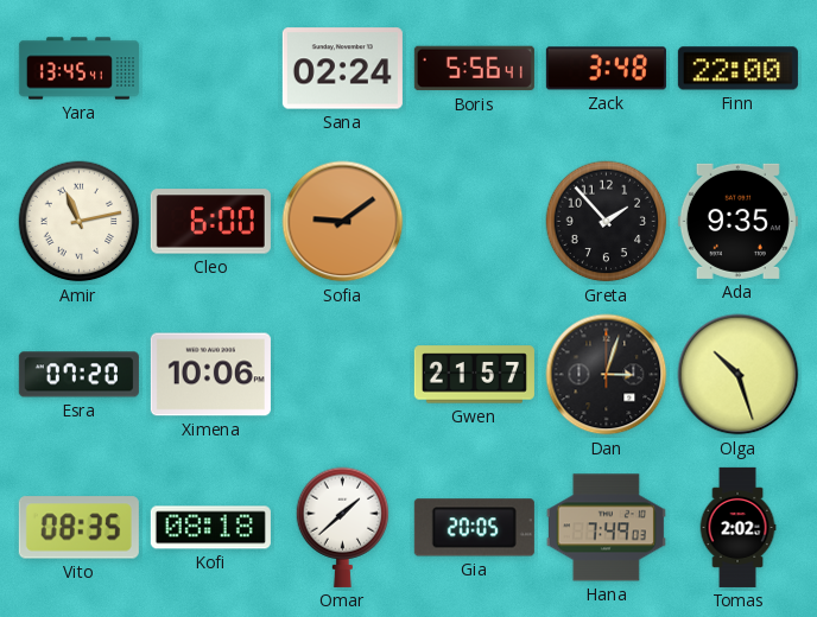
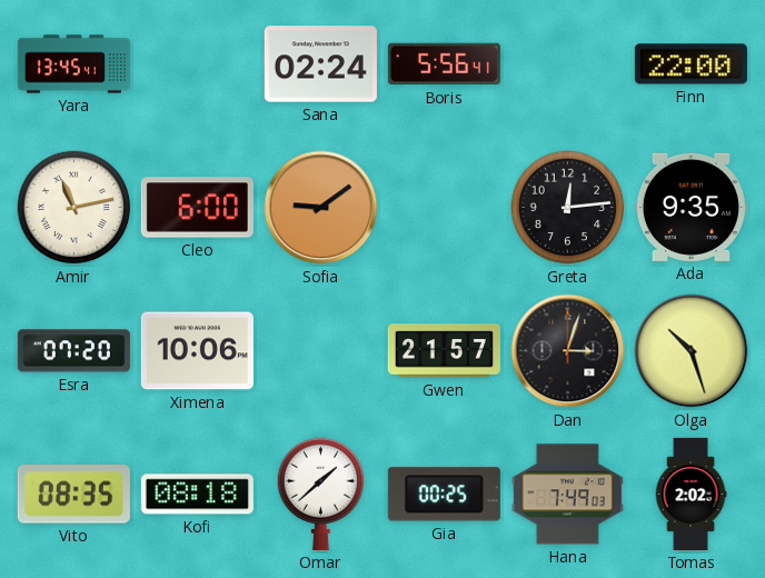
Zack: 3:48 -> none
Greta: 1:53 -> 12:14
Gia: 20:05 -> 00:25
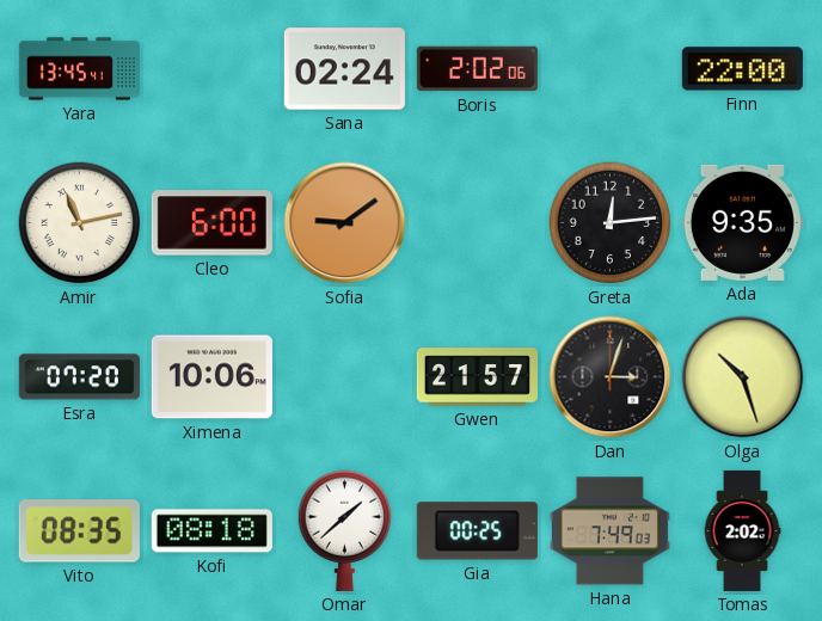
Boris: 5:56 -> 2:02
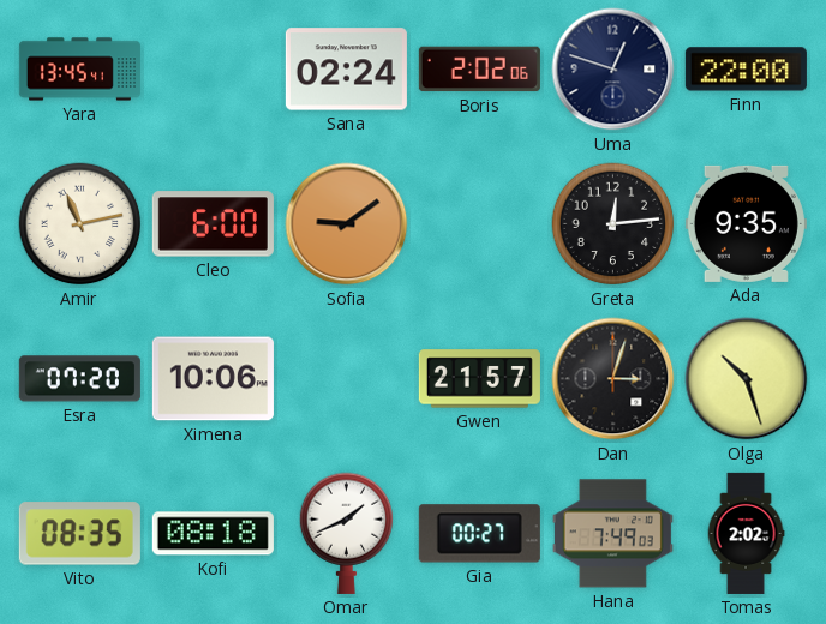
Uma: none -> 12:48
Omar: 1:38 -> 1:41
Gia: 00:25 -> 00:27
